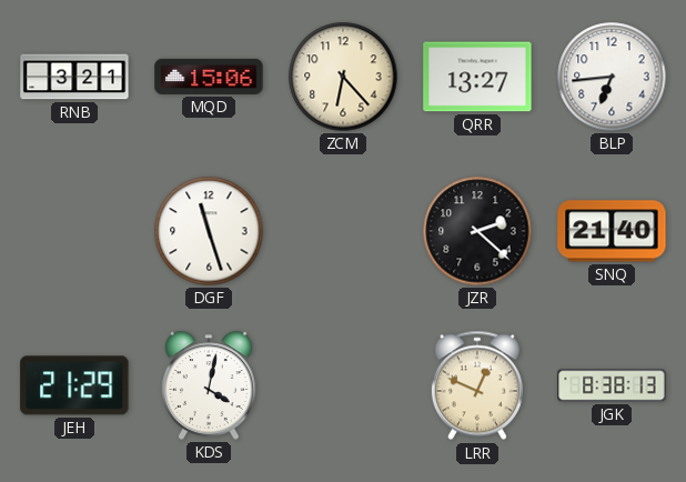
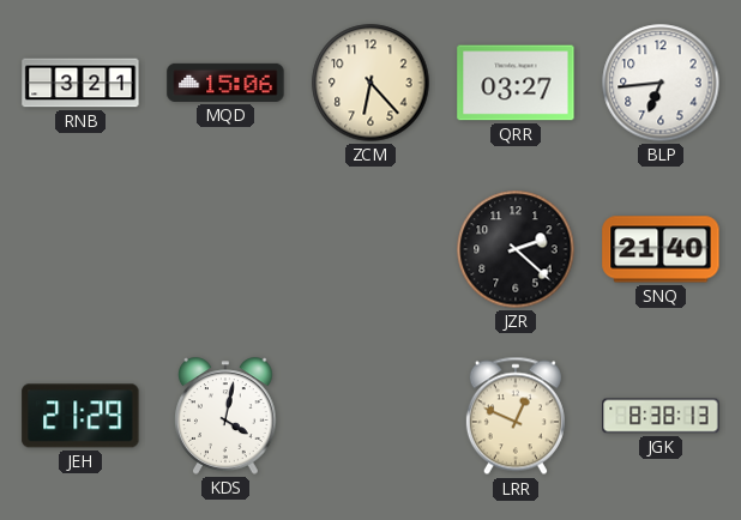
QRR: 13:27 -> 03:27
DGF: 11:27 -> none
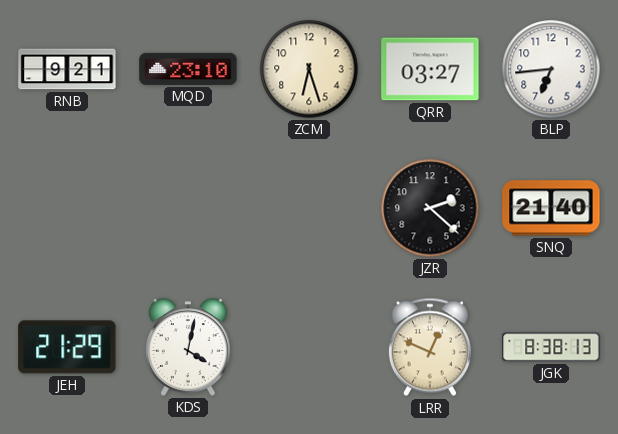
RNB: 3:21 -> 9:21
MQD: 15:06 -> 23:10
ZCM: 6:23 -> 6:27
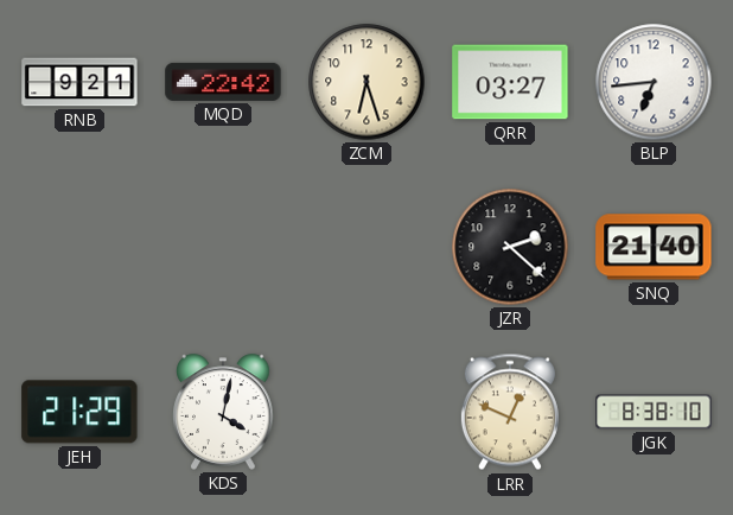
MQD: 23:10 -> 22:42
JGK: 8:38:13 -> 8:38:10
